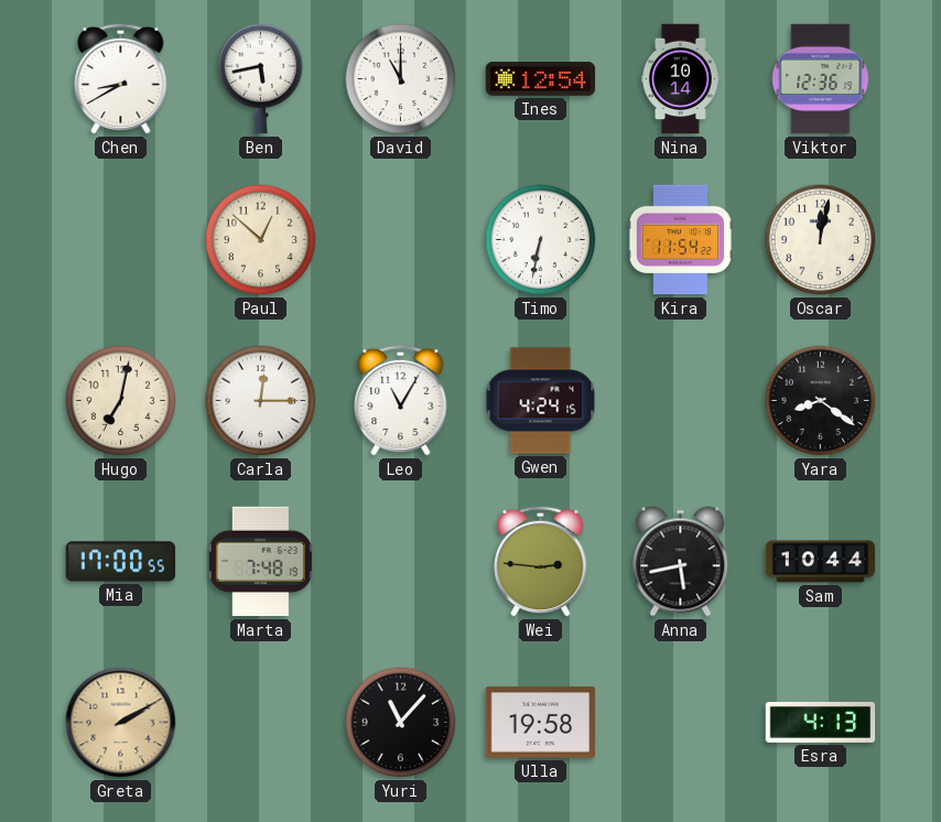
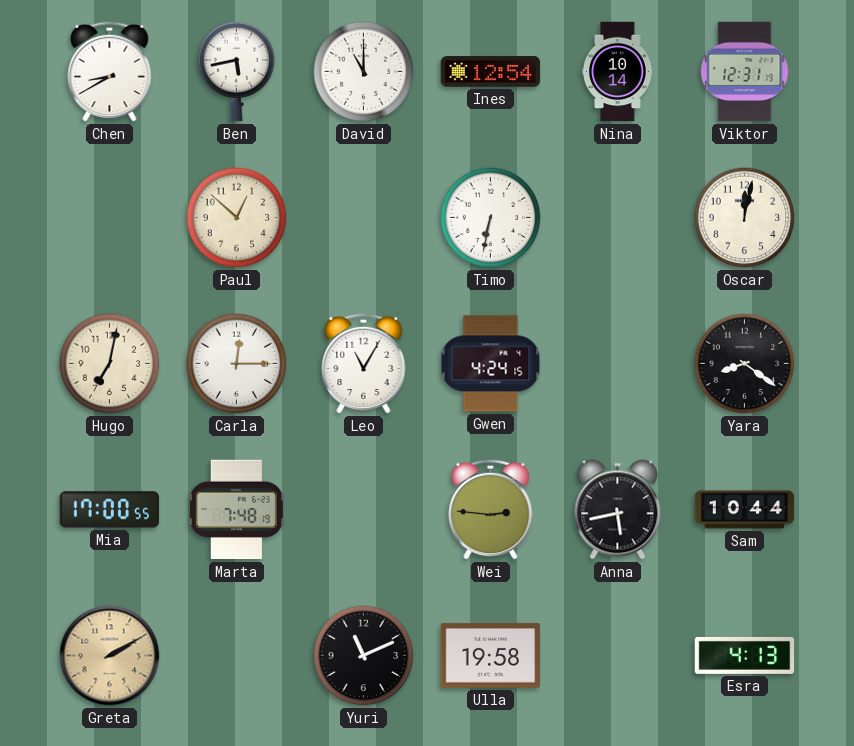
Viktor: 12:36 -> 12:31
Kira: 11:54 -> none
Yuri: 11:07 -> 11:11
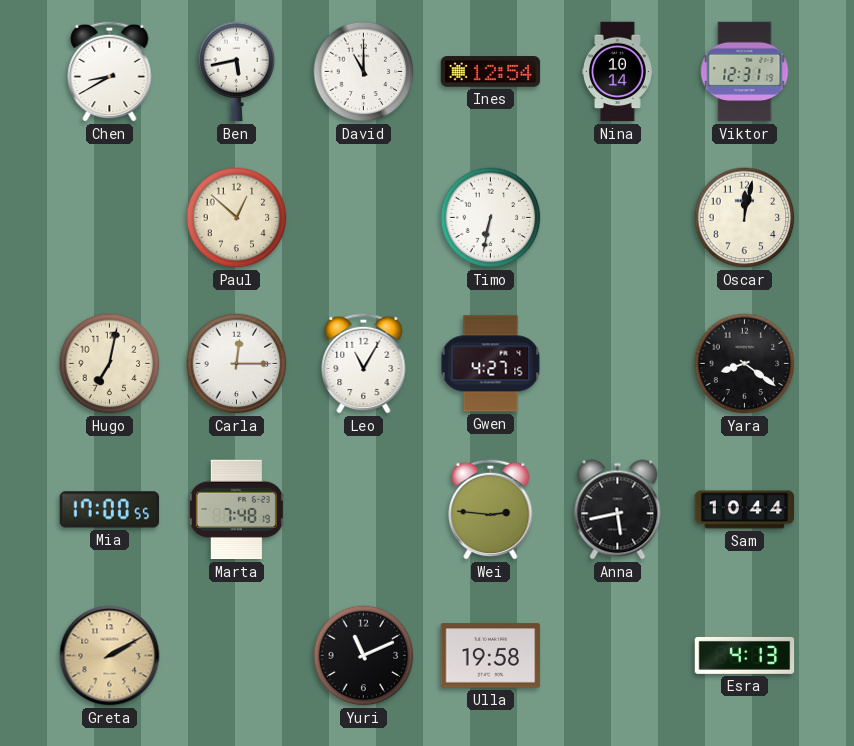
Gwen: 4:24 -> 4:27
